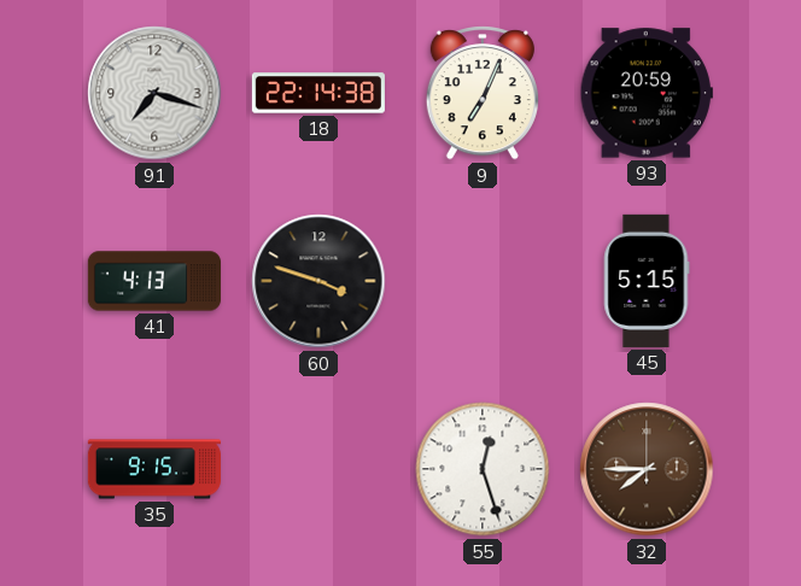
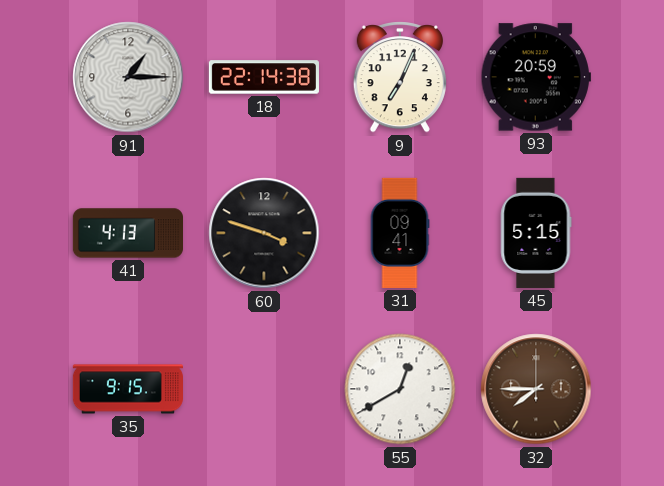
91: 7:18 -> 1:15
31: none -> 09:41
55: 12:27 -> 12:40
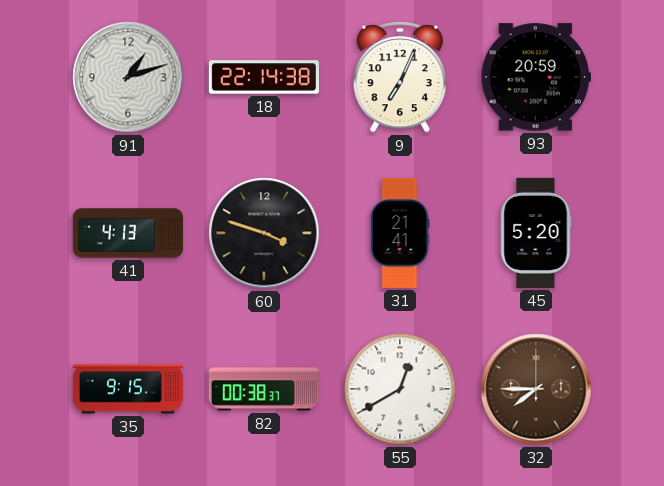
91: 1:15 -> 1:12
31: 09:41 -> 21:41
45: 5:15 -> 5:20
82: none -> 00:38
